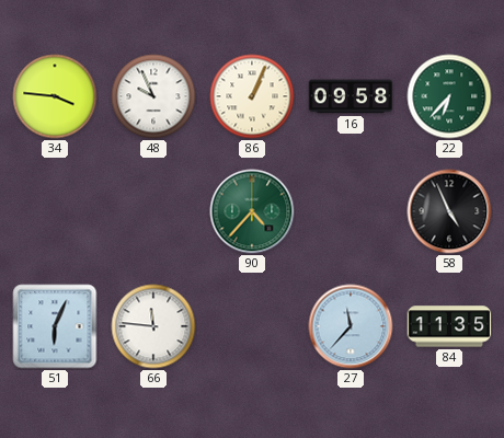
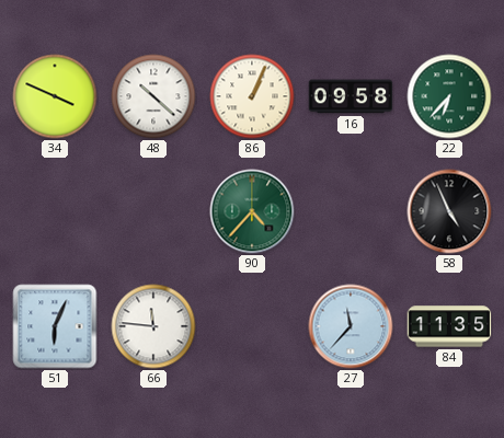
34: 3:46 -> 3:49
48: 9:56 -> 10:22
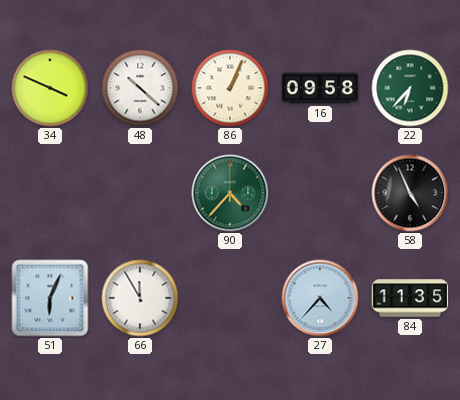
66: 11:46 -> 11:55
27: 11:37 -> 4:37
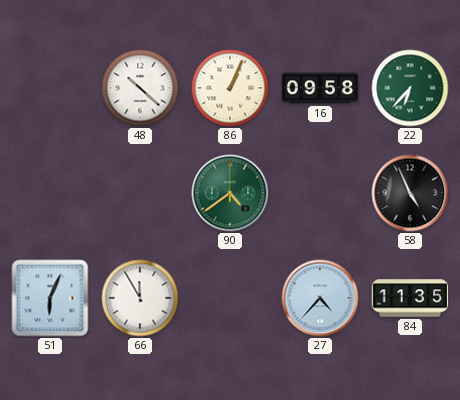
34: 3:49 -> none
90: 4:37 -> 4:39
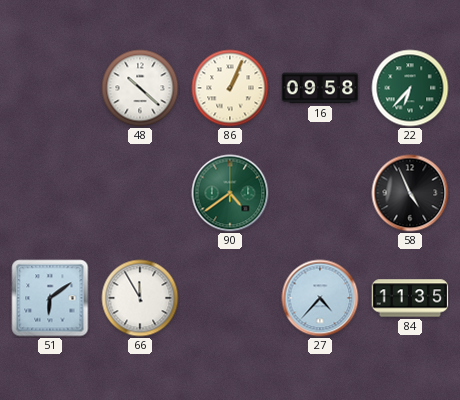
51: 6:04 -> 6:09
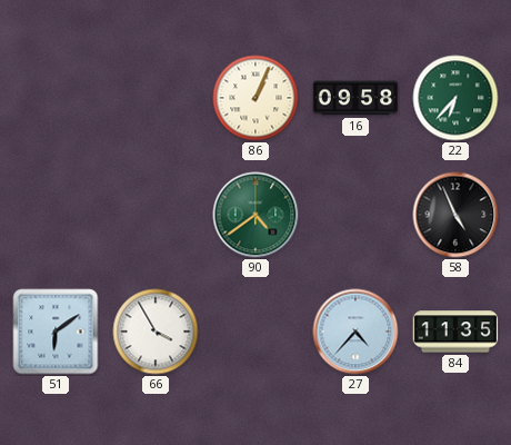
48: 10:22 -> none
66: 11:55 -> 3:55
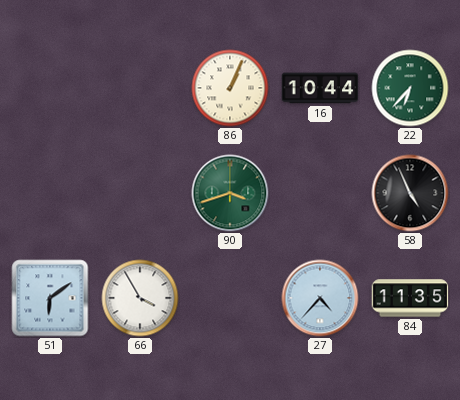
16: 09:58 -> 10:44
90: 4:39 -> 3:42
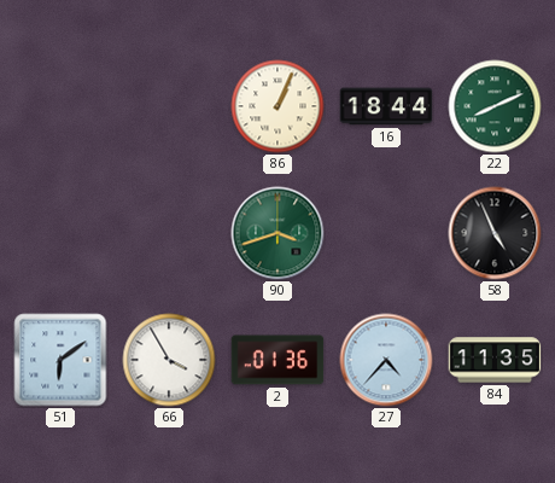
16: 10:44 -> 18:44
22: 6:37 -> 8:11
2: none -> 01:36
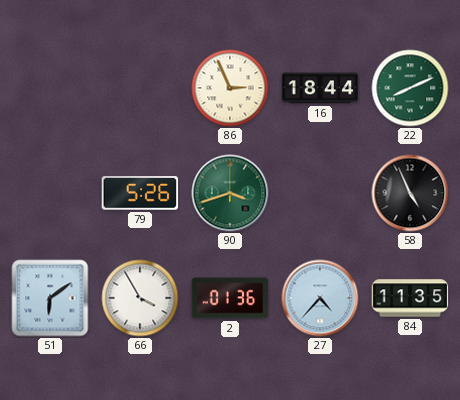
86: 1:04 -> 2:56
79: none -> 5:26
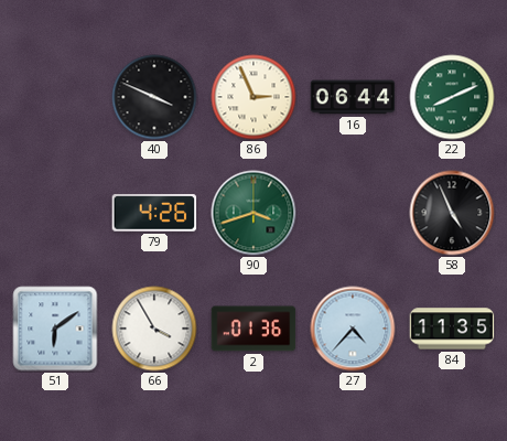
40: none -> 3:49
16: 18:44 -> 06:44
79: 5:26 -> 4:26
